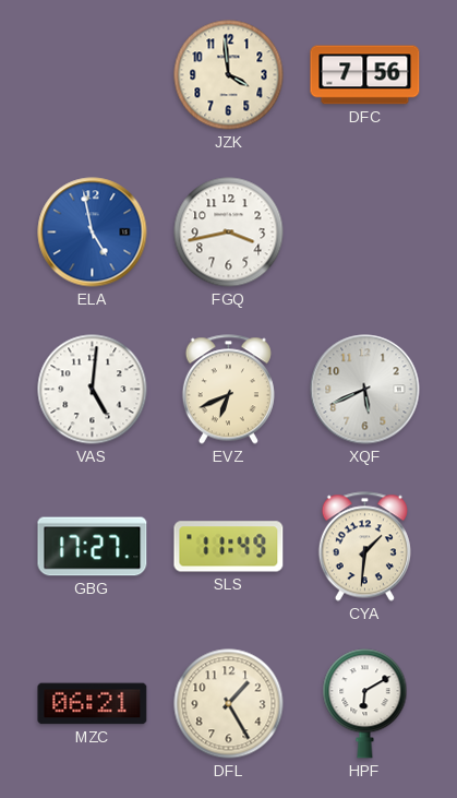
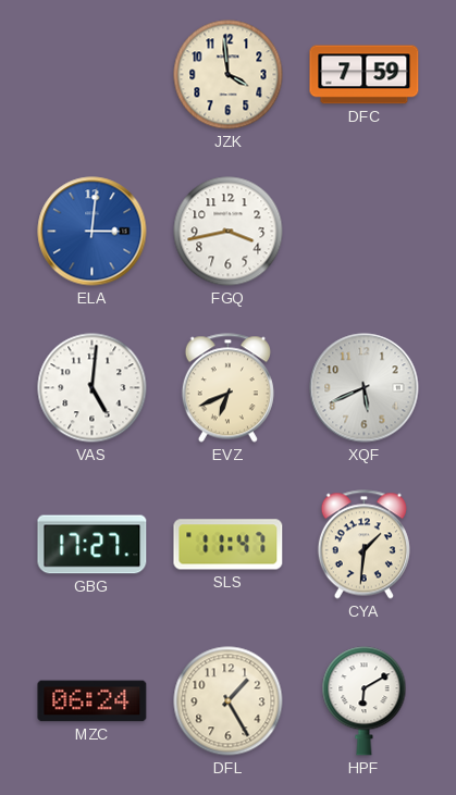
DFC: 7:56 -> 7:59
ELA: 4:58 -> 3:01
SLS: 11:49 -> 11:47
MZC: 06:21 -> 06:24
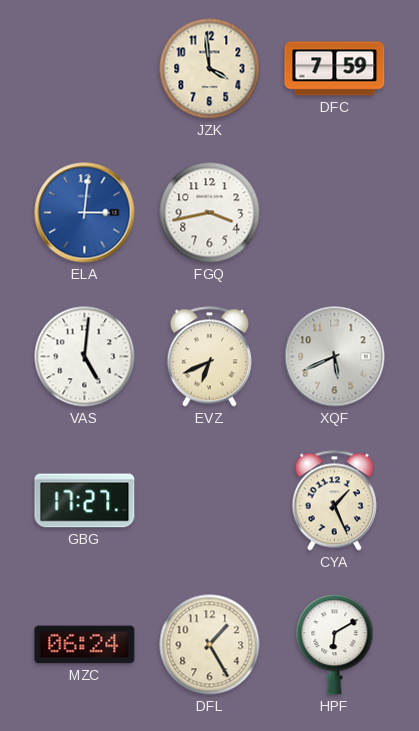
SLS: 11:47 -> none
CYA: 1:31 -> 1:26
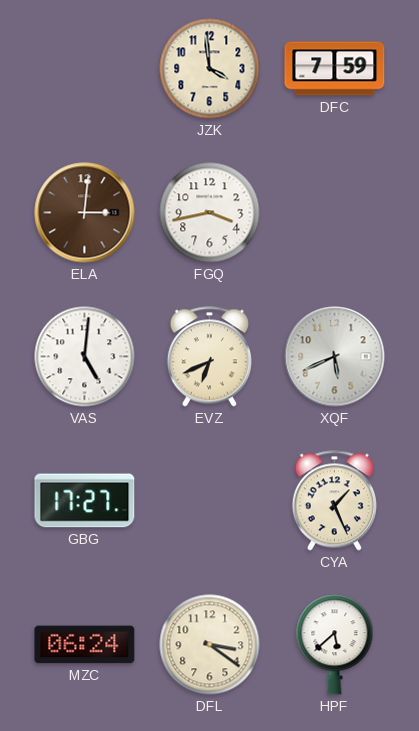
ELA dial: blue -> brown
DFL: 1:25 -> 3:21
HPF: 6:10 -> 5:38
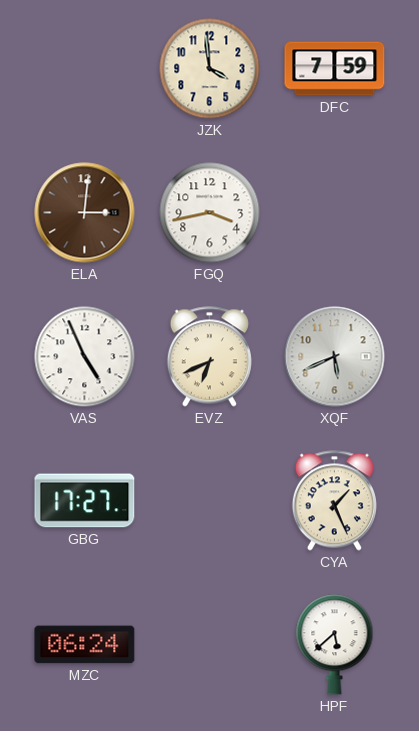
VAS: 5:01 -> 4:56
DFL: 3:21 -> none
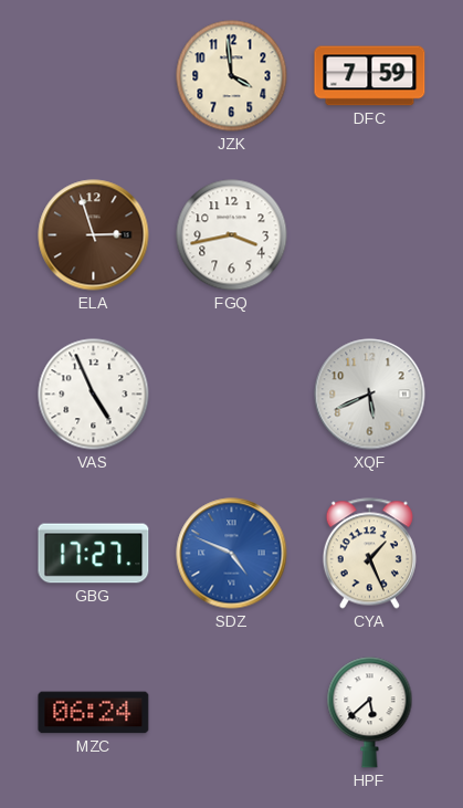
ELA: 3:01 -> 2:57
EVZ: 6:41 -> none
SDZ: none -> 4:49
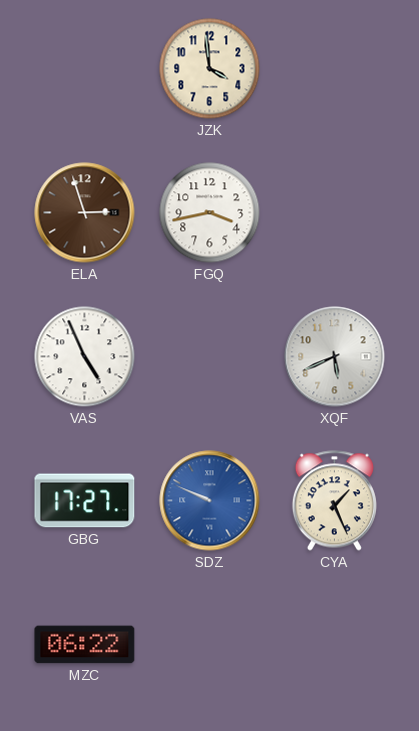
DFC: 7:59 -> none
SDZ: 4:49 -> 9:49
MZC: 06:24 -> 06:22
HPF: 5:38 -> none
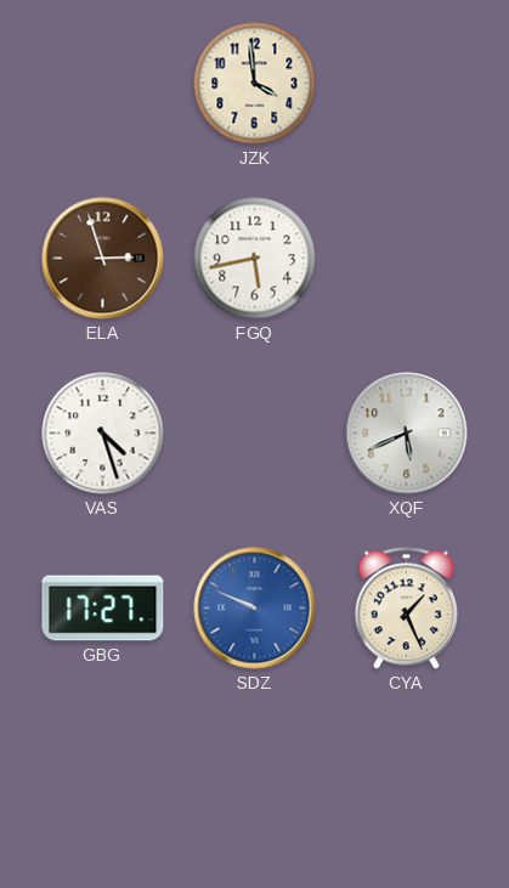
FGQ: 3:43 -> 5:43
VAS: 4:56 -> 4:27
MZC: 06:22 -> none
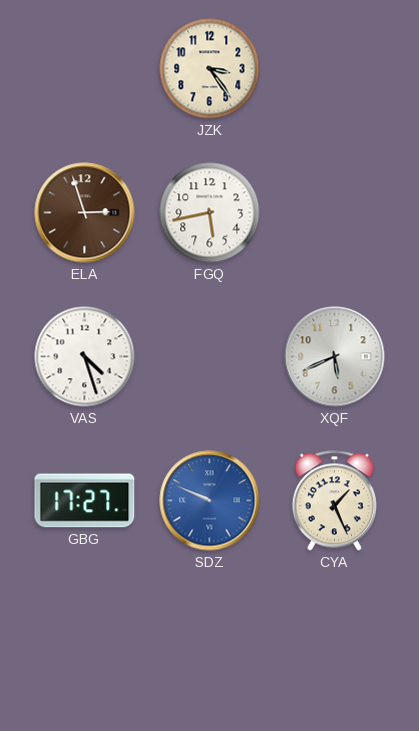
JZK: 3:59 -> 3:24
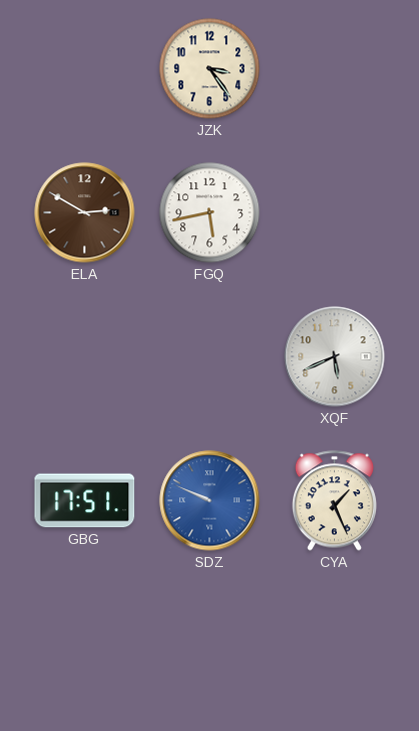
ELA: 2:57 -> 2:50
VAS: 4:27 -> none
GBG: 17:27 -> 17:51
